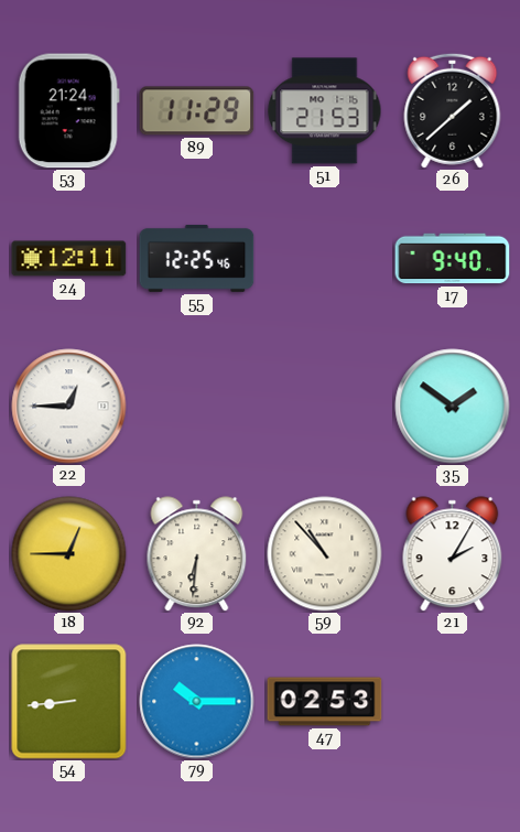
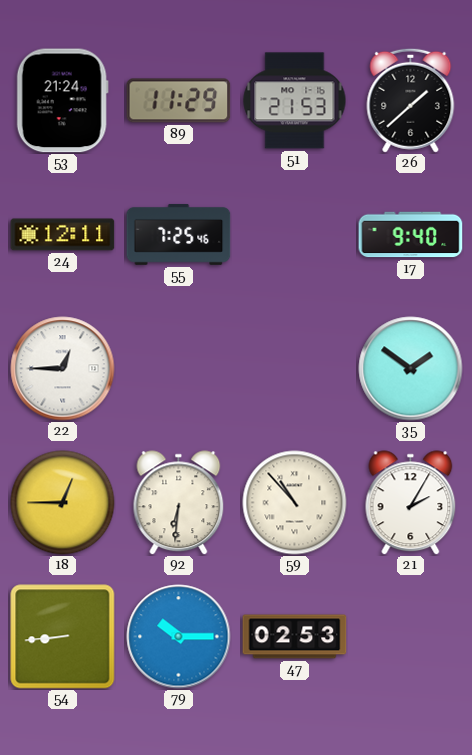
55: 12:25 -> 7:25
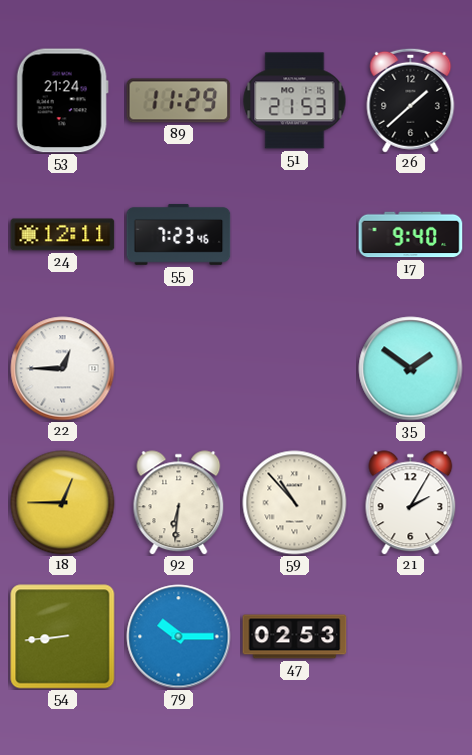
55: 7:25 -> 7:23
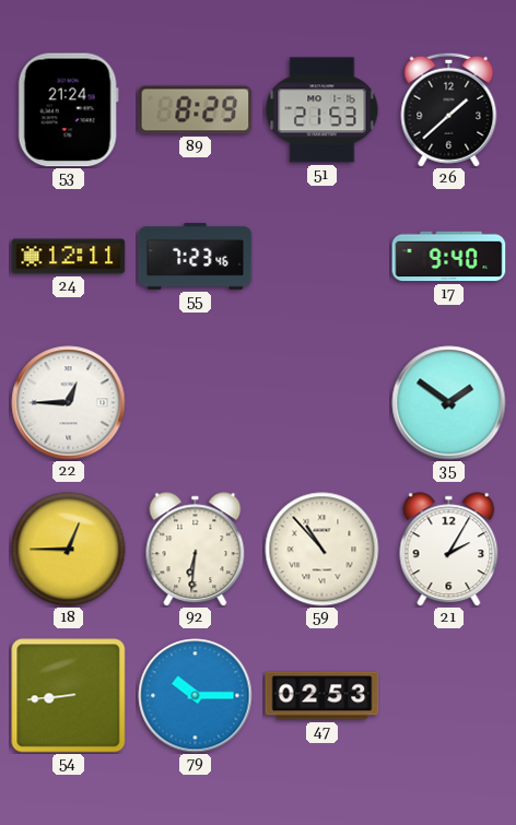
89: 11:29 -> 8:29
